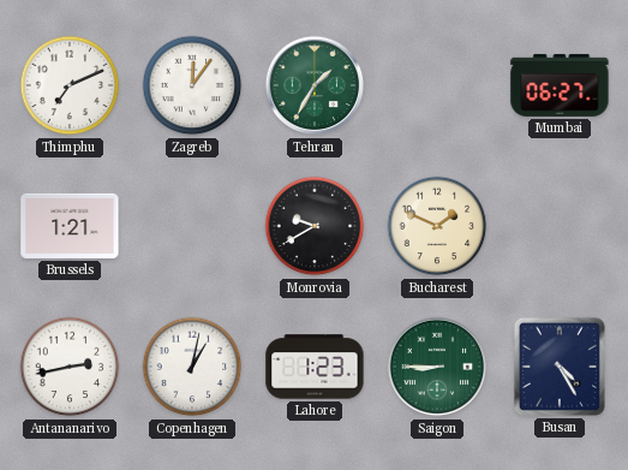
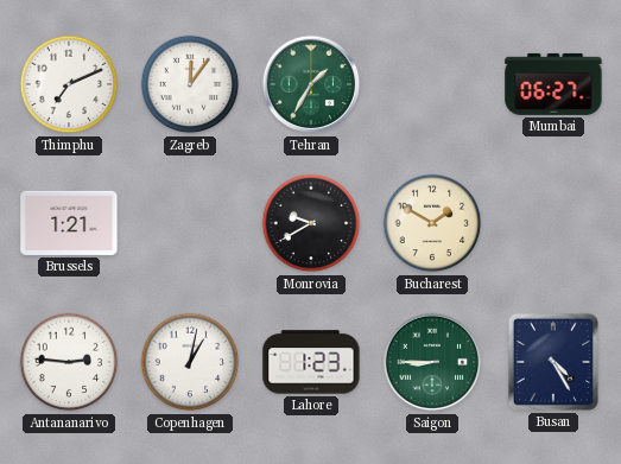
Bucharest: 1:49 -> 1:50
Antananarivo: 2:43 -> 2:46
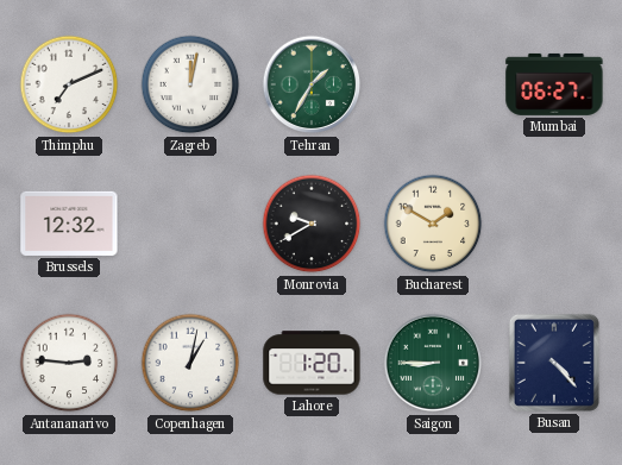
Zagreb: 12:06 -> 12:02
Brussels: 1:21 -> 12:32
Lahore: 1:23 -> 1:20
Busan: 4:25 -> 4:23
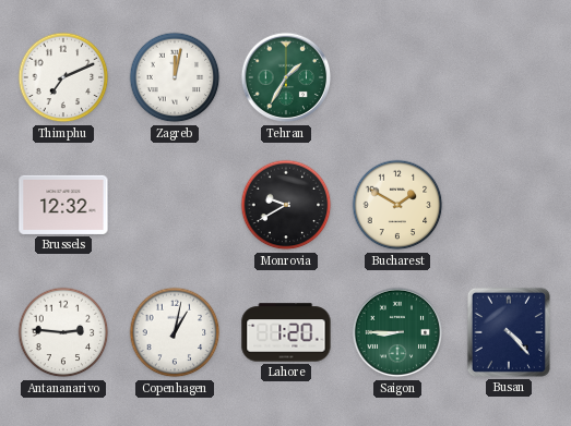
Mumbai: 06:27 -> none
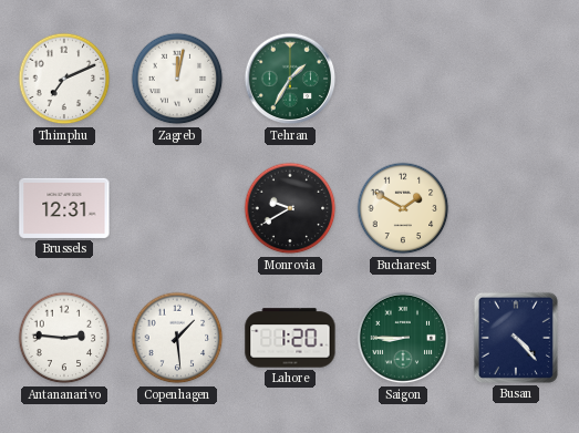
Brussels: 12:32 -> 12:31
Copenhagen: 1:02 -> 1:29
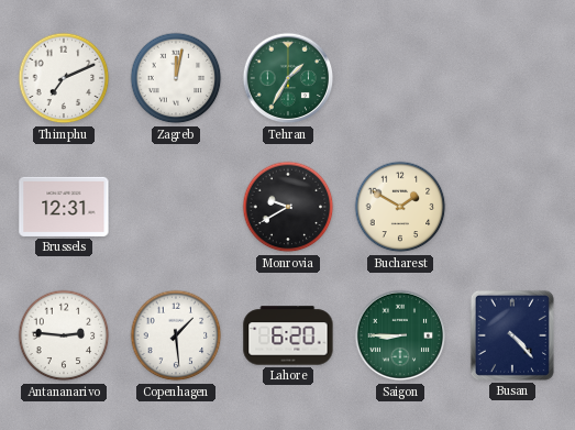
Lahore: 1:20 -> 6:20
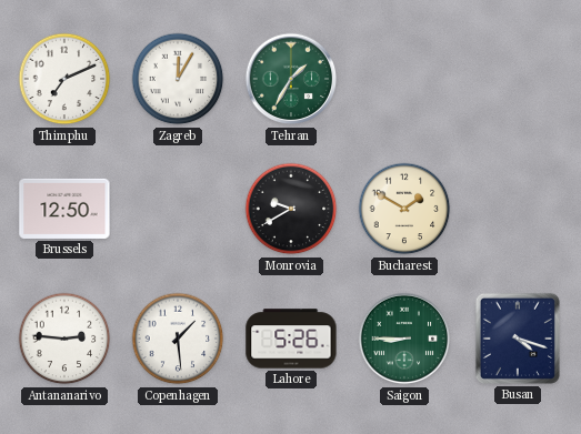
Zagreb: 12:02 -> 12:05
Brussels: 12:31 -> 12:50
Lahore: 6:20 -> 5:26
Busan: 4:23 -> 4:18
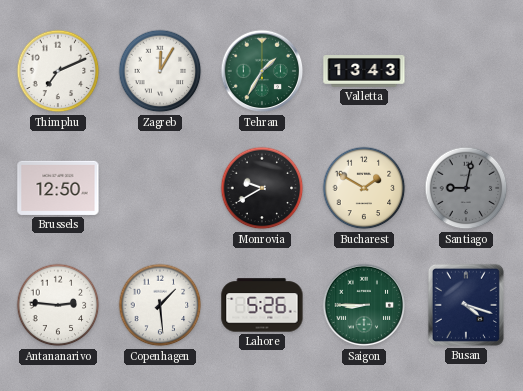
Valletta: none -> 13:43
Santiago: none -> 9:02
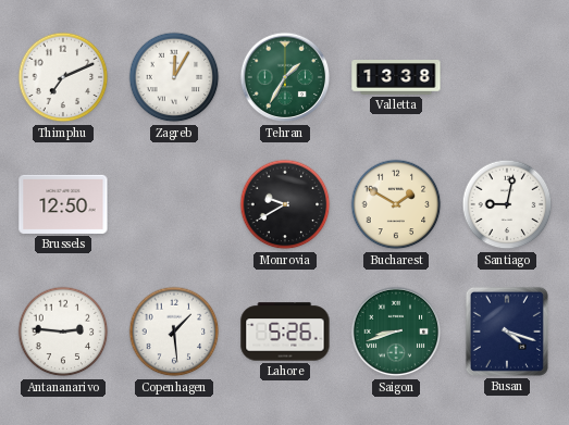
Valletta: 13:43 -> 13:38
Santiago dial: grey -> white
Saigon: 8:45 -> 8:42
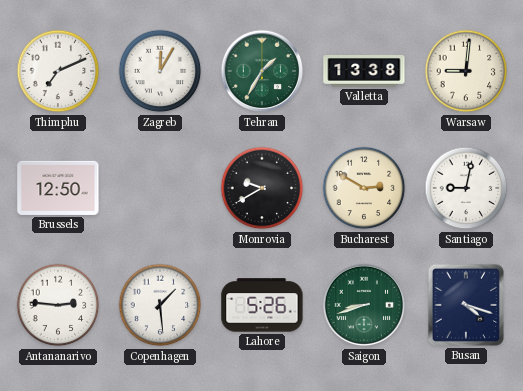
Warsaw: none -> 9:01
Bucharest: 1:50 -> 2:50
